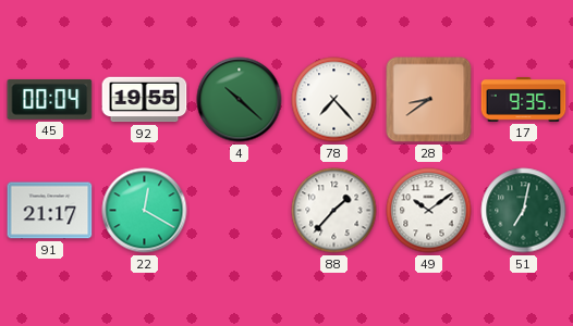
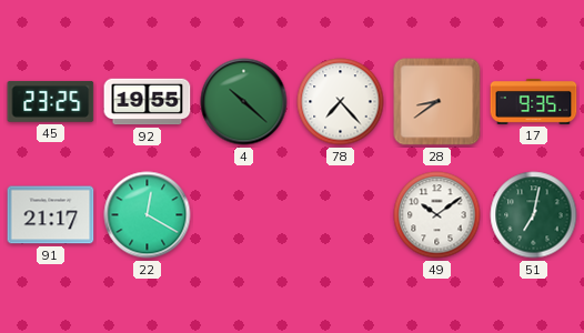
45: 00:04 -> 23:25
88: 1:37 -> none
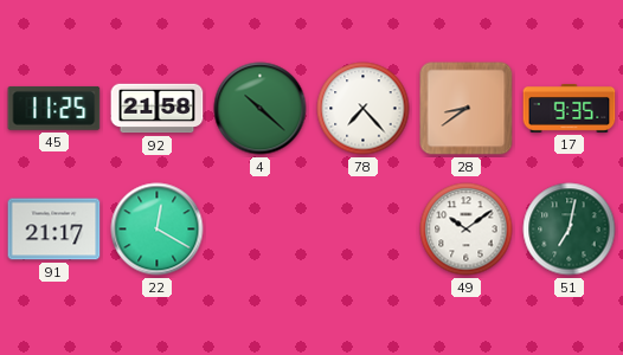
45: 23:25 -> 11:25
92: 19:55 -> 21:58
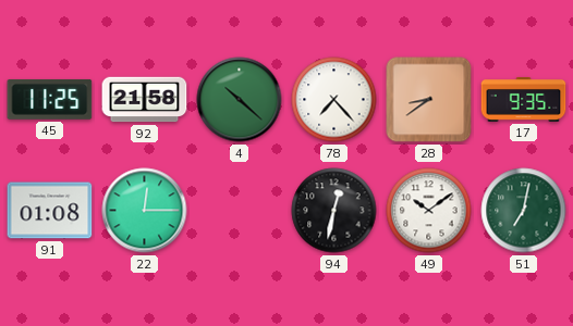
91: 21:17 -> 01:08
22: 12:20 -> 12:15
94: none -> 12:32
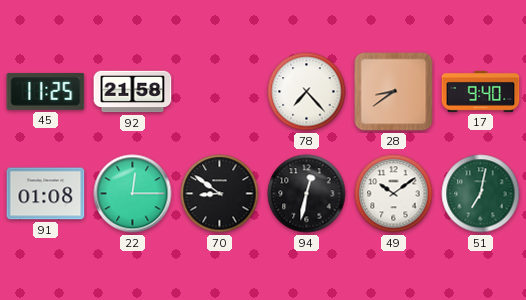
4: 10:22 -> none
17: 9:35 -> 9:40
70: none -> 8:51
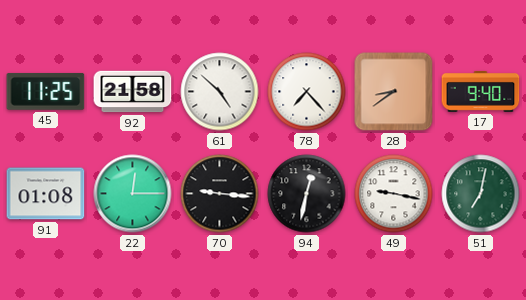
61: none -> 4:52
70: 8:51 -> 9:16
49: 10:09 -> 9:17
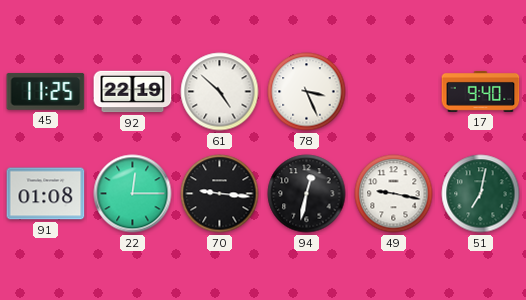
92: 21:58 -> 22:19
78: 7:23 -> 3:26
28: 8:39 -> none
